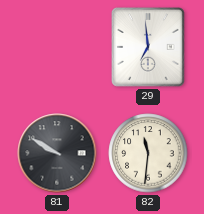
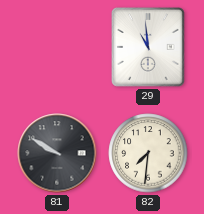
29: 6:59 -> 10:59
82: 11:31 -> 7:31
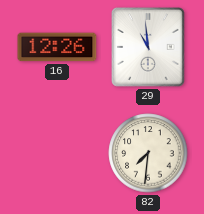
16: none -> 12:26
81: 9:50 -> none
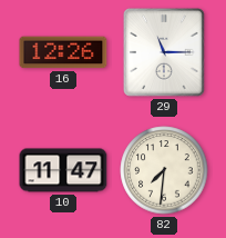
29: 10:59 -> 11:15
10: none -> 11:47
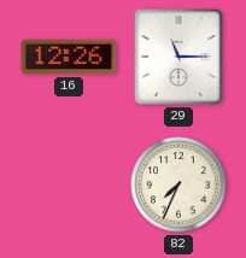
10: 11:47 -> none
82: 7:31 -> 7:34
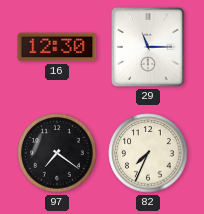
16: 12:26 -> 12:30
97: none -> 7:21
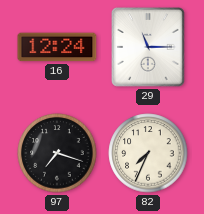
16: 12:30 -> 12:24
97: 7:21 -> 7:18
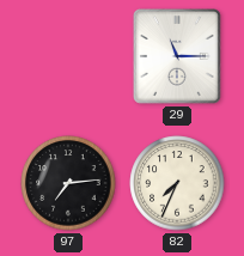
16: 12:24 -> none
97: 7:18 -> 7:14
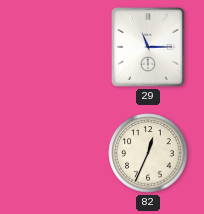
97: 7:14 -> none
82: 7:34 -> 12:34
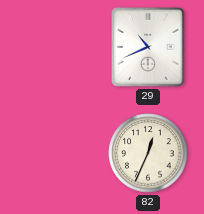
29: 11:15 -> 10:41
